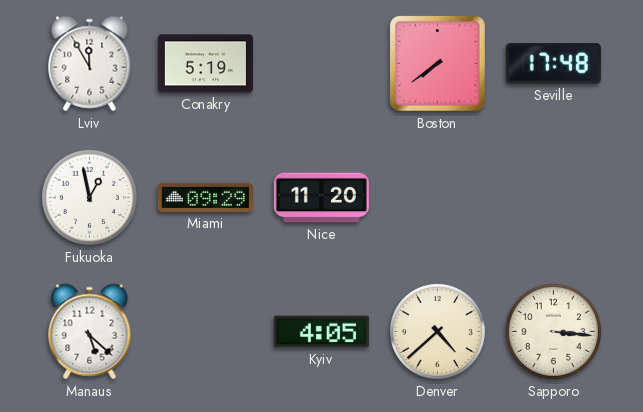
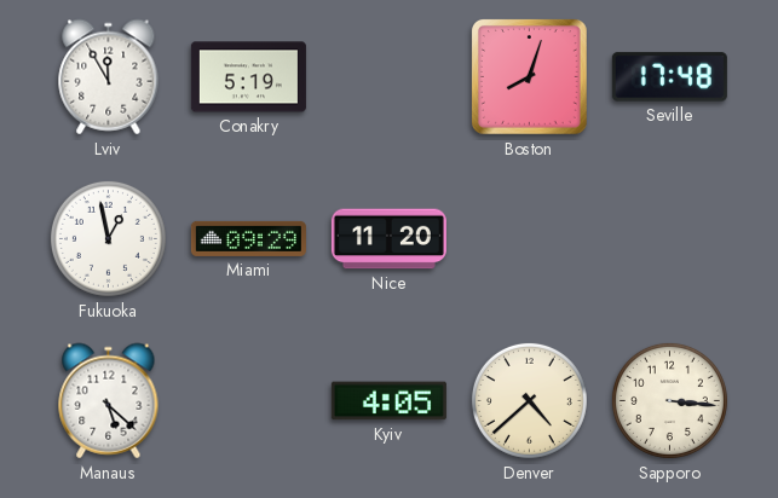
Boston: 7:39 -> 8:03
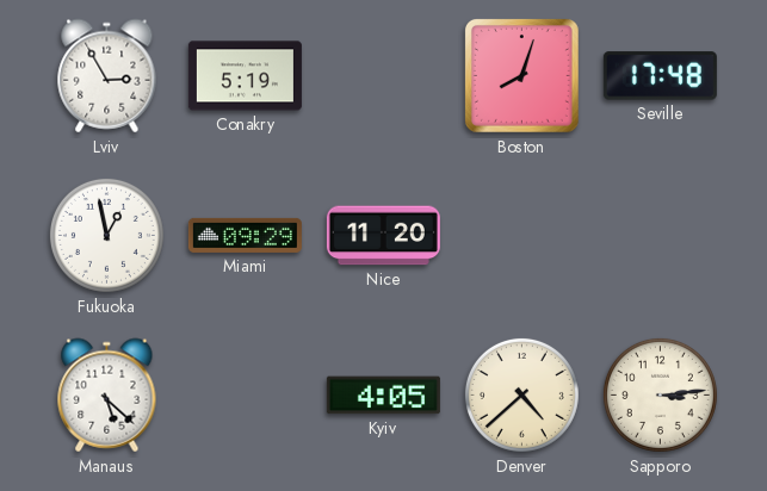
Lviv: 11:55 -> 2:55
Sapporo: 3:16 -> 3:14
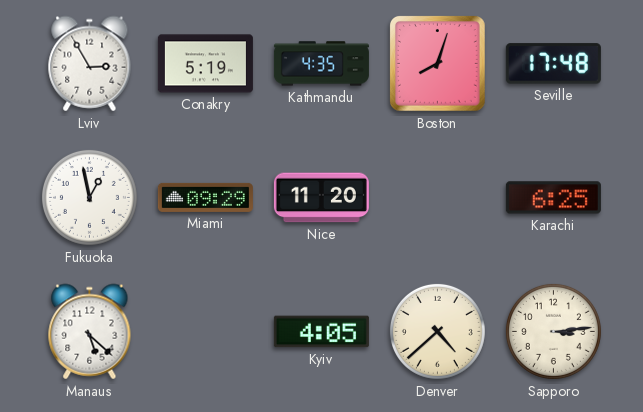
Kathmandu: none -> 4:35
Karachi: none -> 6:25
